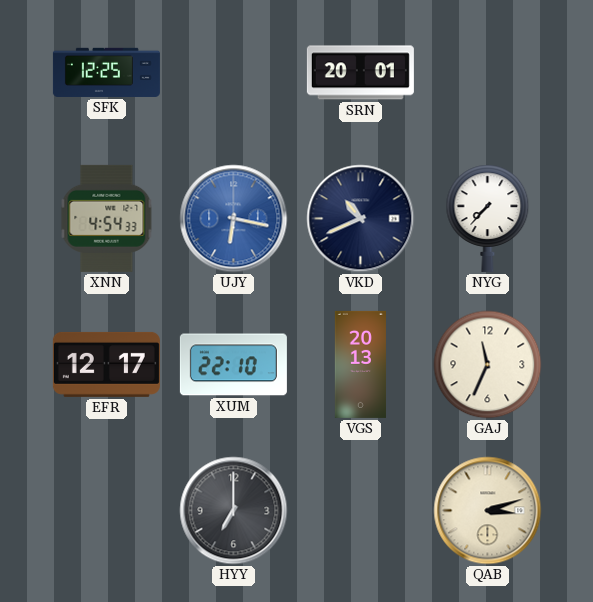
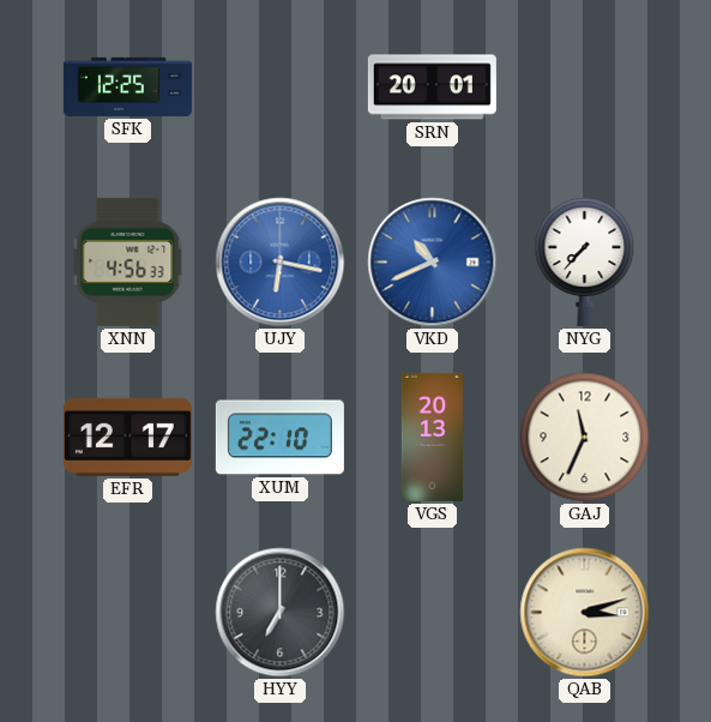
XNN: 4:54 -> 4:56
VKD dial: navy -> blue
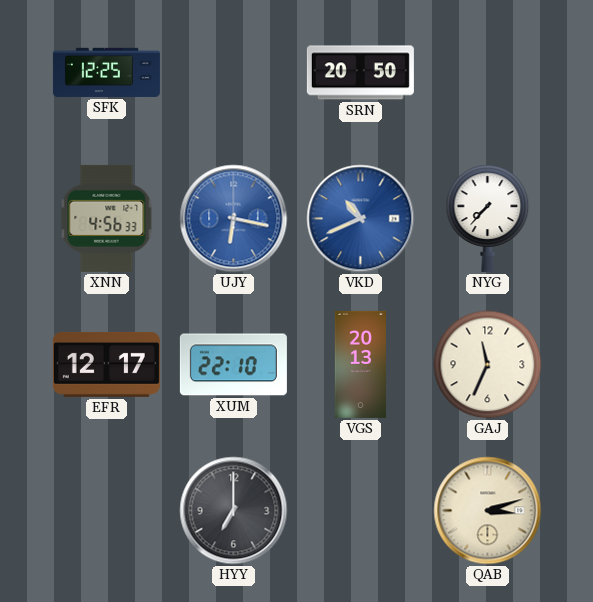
SRN: 20:01 -> 20:50
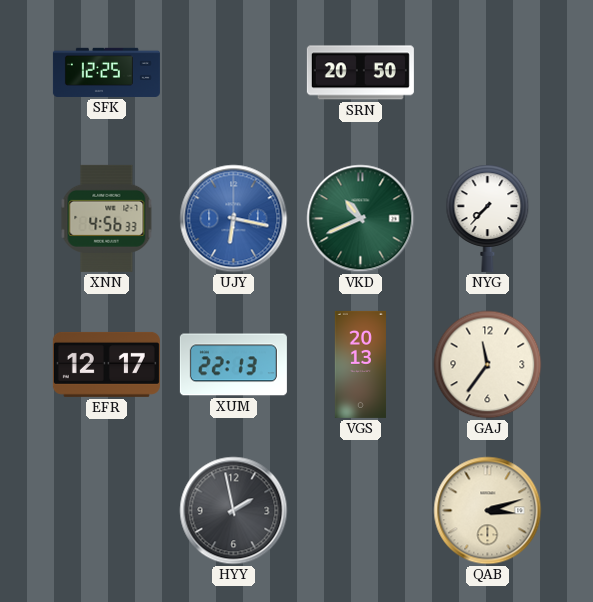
VKD dial: blue -> green
XUM: 22:10 -> 22:13
GAJ: 11:34 -> 11:36
HYY: 7:00 -> 1:58
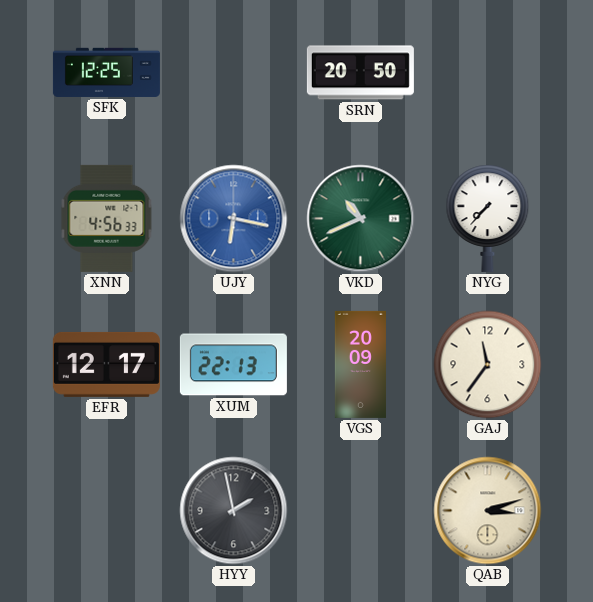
VGS: 20:13 -> 20:09
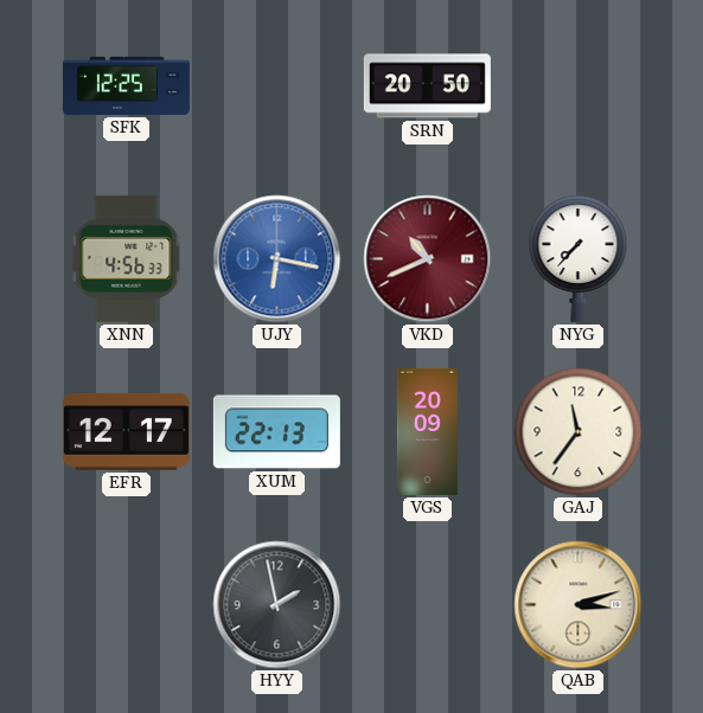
VKD dial: green -> burgundy
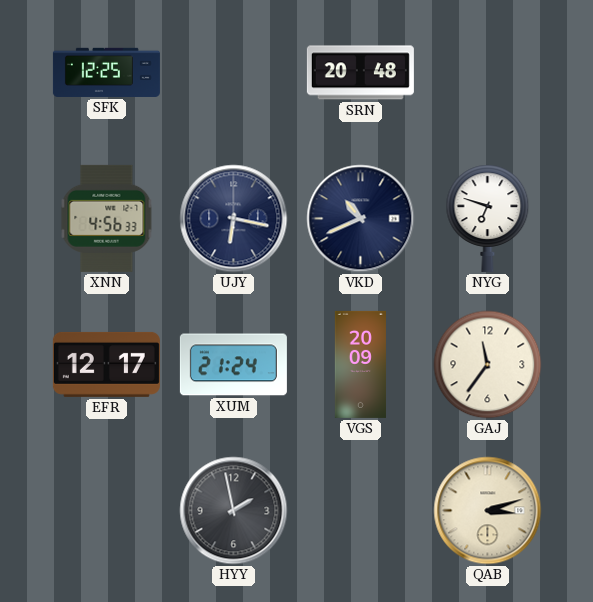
SRN: 20:50 -> 20:48
UJY dial: blue -> navy
VKD dial: burgundy -> navy
NYG: 7:37 -> 6:48
XUM: 22:13 -> 21:24
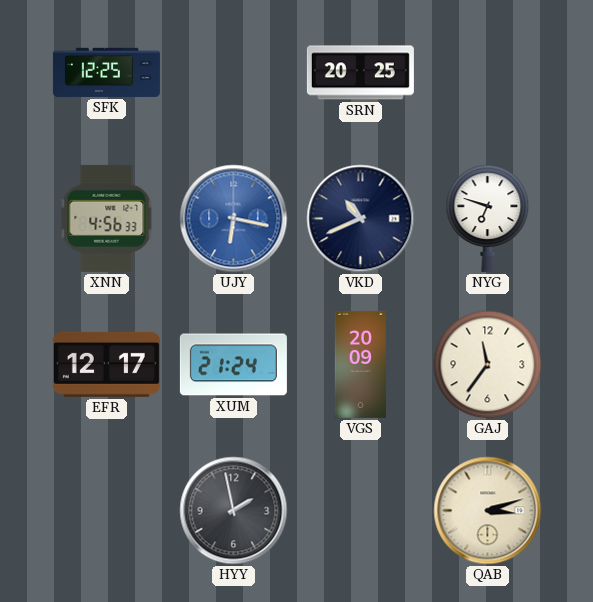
SRN: 20:48 -> 20:25
UJY dial: navy -> blue
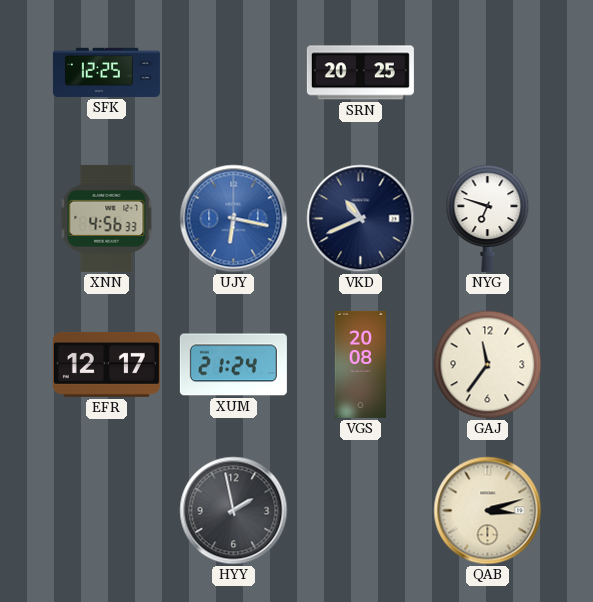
VGS: 20:09 -> 20:08
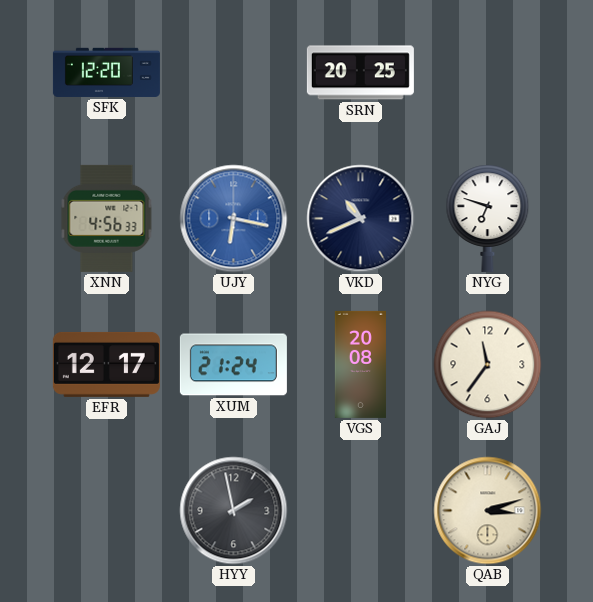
SFK: 12:25 -> 12:20
